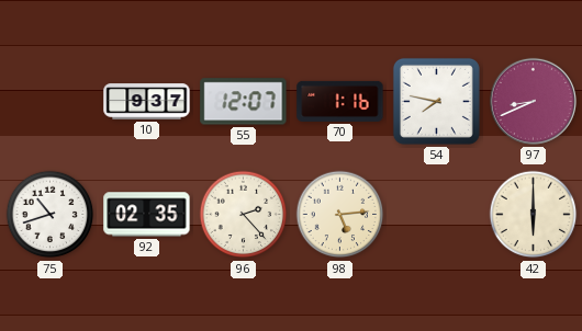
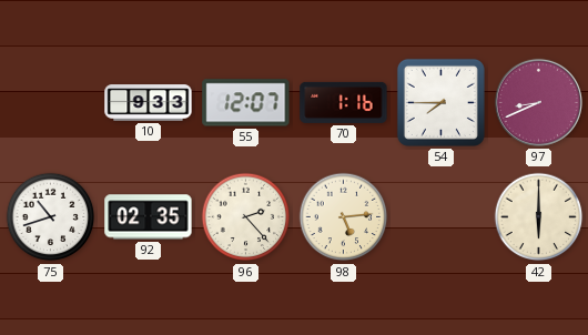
10: 9:37 -> 9:33
54: 7:47 -> 7:45
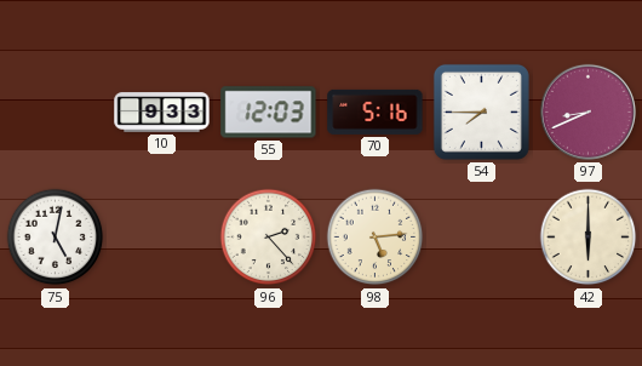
55: 12:07 -> 12:03
70: 1:16 -> 5:16
75: 10:42 -> 5:02
92: 02:35 -> none
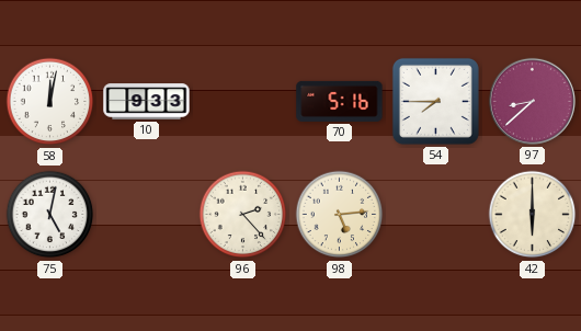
58: none -> 12:02
55: 12:03 -> none
97: 8:41 -> 8:38
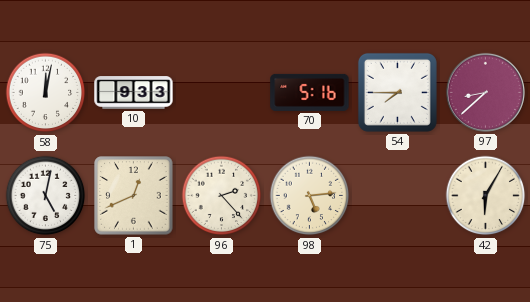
1: none -> 12:41
42: 6:00 -> 6:05
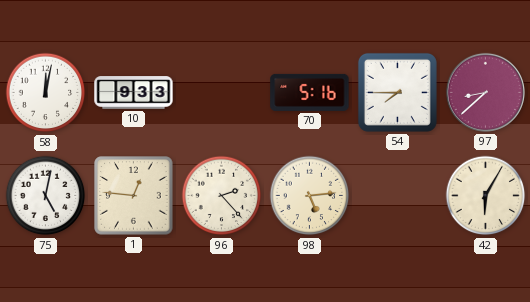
1: 12:41 -> 12:46
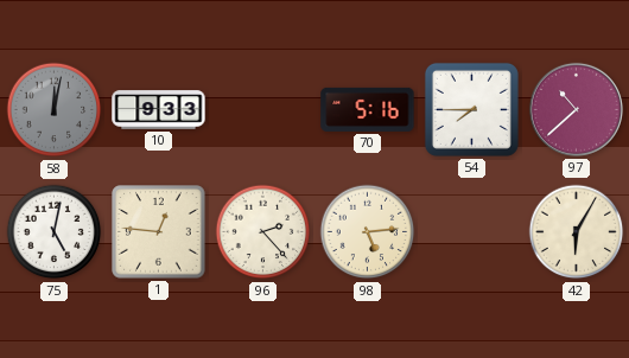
58 dial: white -> grey
97: 8:38 -> 10:38
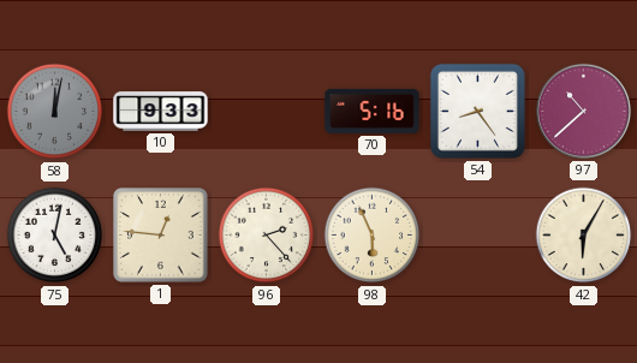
54: 7:45 -> 8:24
98: 5:14 -> 5:56
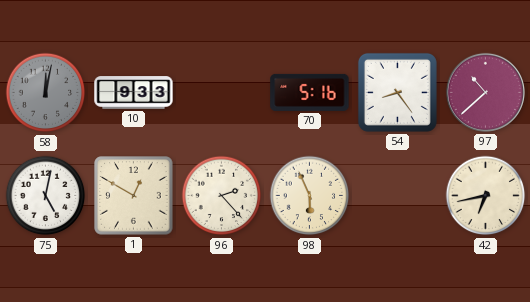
1: 12:46 -> 12:50
42: 6:05 -> 6:43
